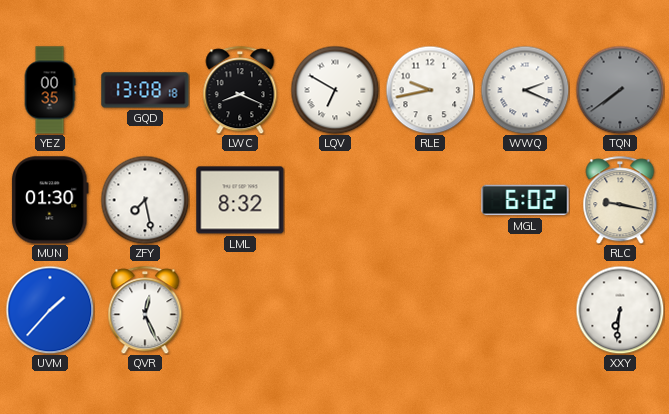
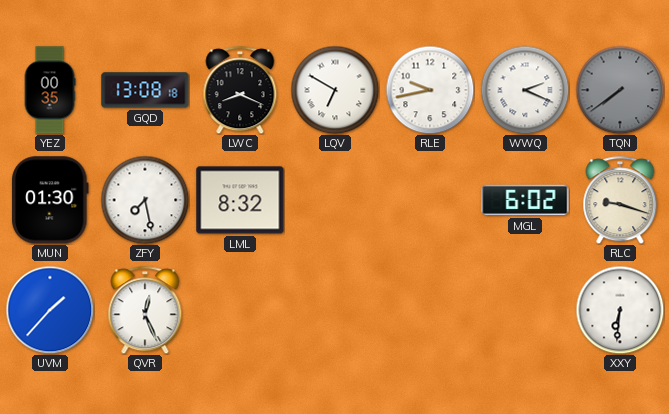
RLC: 9:17 -> 9:18
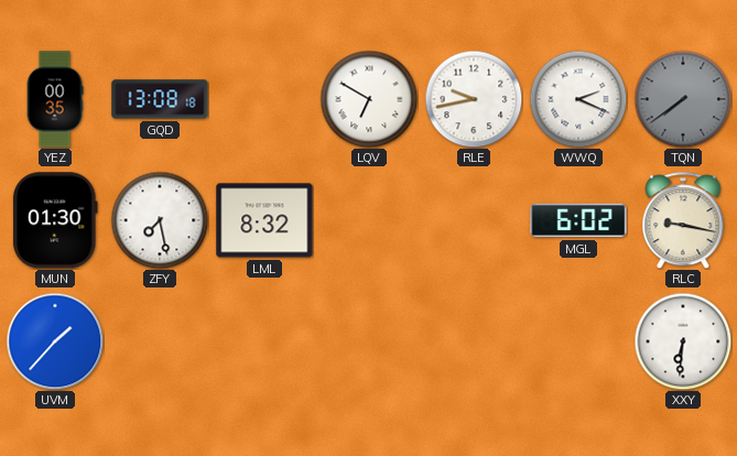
LWC: 8:19 -> none
RLC: 9:18 -> 9:17
QVR: 12:26 -> none
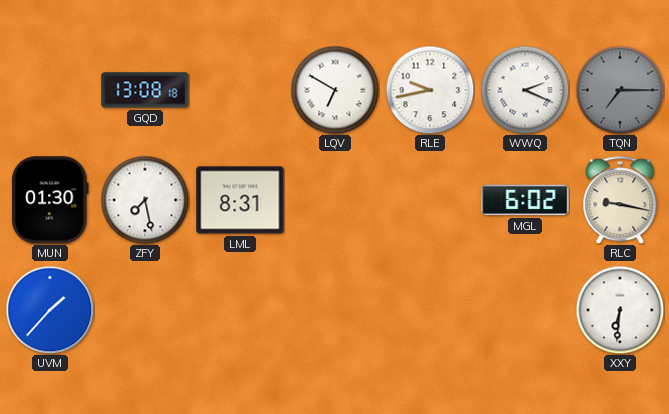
YEZ: 00:35 -> none
TQN: 7:39 -> 7:15
LML: 8:32 -> 8:31
